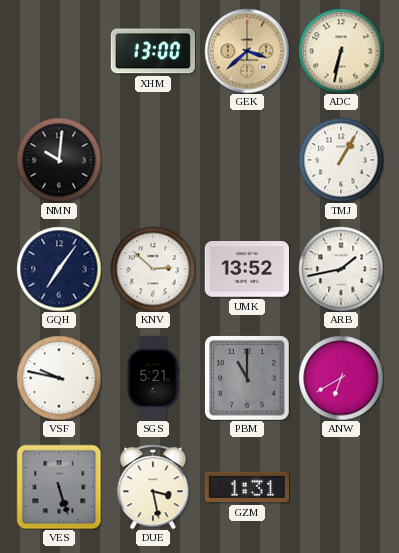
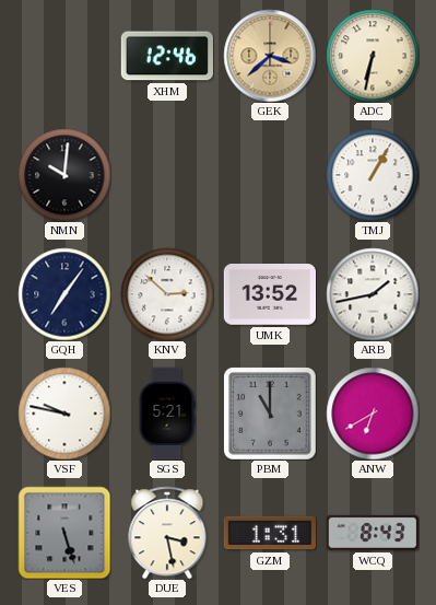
XHM: 13:00 -> 12:46
WCQ: none -> 8:43
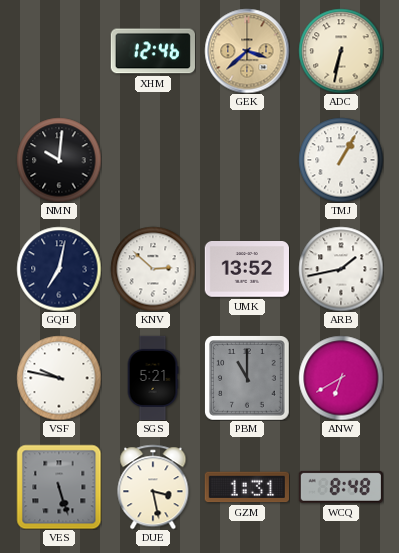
GQH: 7:06 -> 7:02
WCQ: 8:43 -> 8:48
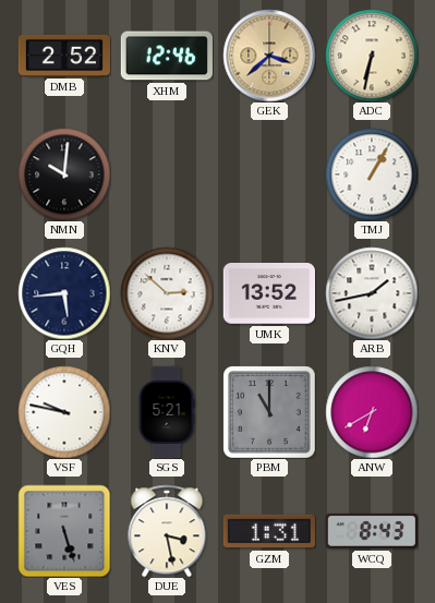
DMB: none -> 2:52
GQH: 7:02 -> 5:44
WCQ: 8:48 -> 8:43
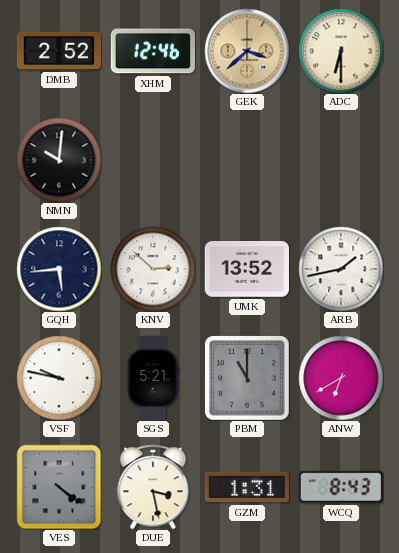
ADC: 6:32 -> 6:30
TMJ: 1:05 -> none
VES: 5:27 -> 4:21
